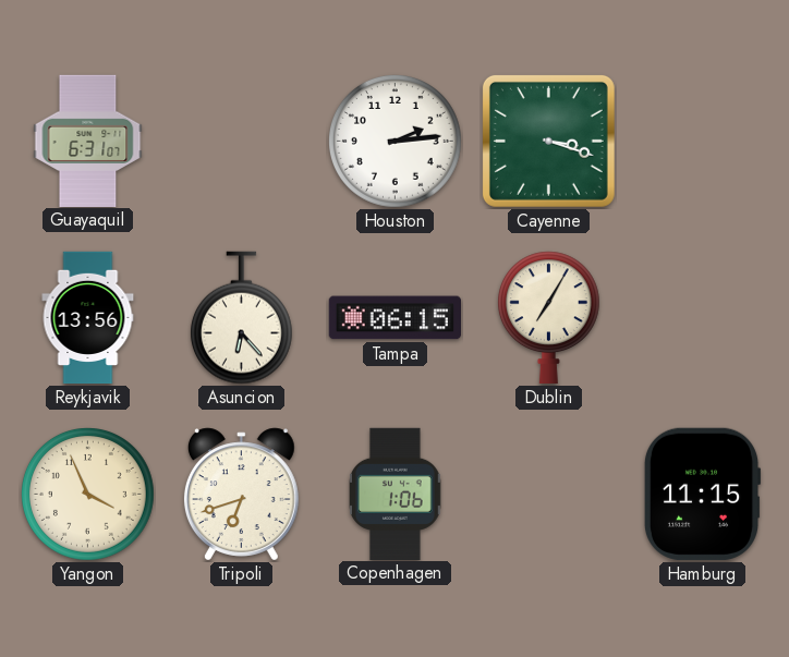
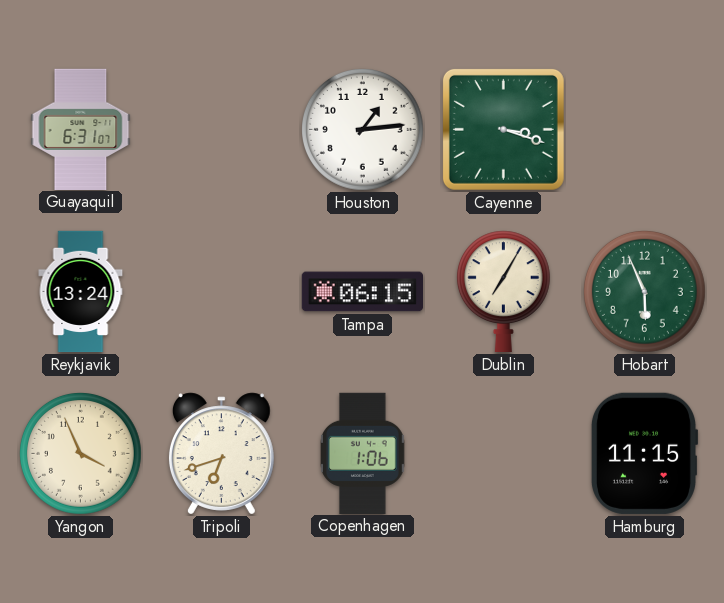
Houston: 2:14 -> 1:14
Reykjavik: 13:56 -> 13:24
Asuncion: 6:23 -> none
Hobart: none -> 5:56
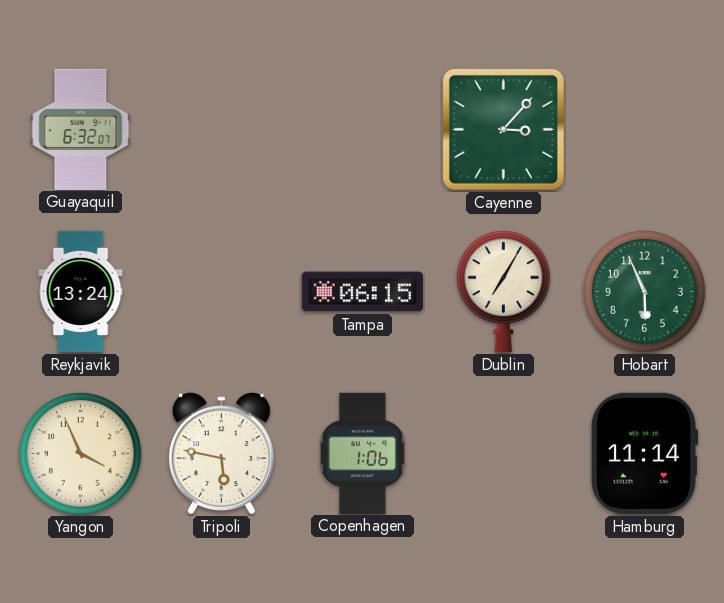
Guayaquil: 6:31 -> 6:32
Houston: 1:14 -> none
Cayenne: 3:18 -> 3:07
Tripoli: 6:42 -> 5:47
Hamburg: 11:15 -> 11:14
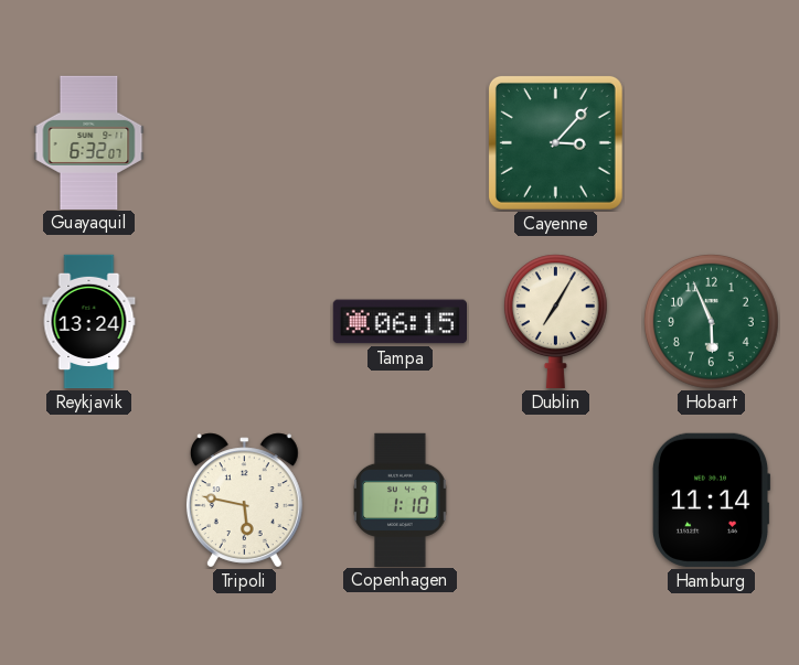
Yangon: 3:56 -> none
Copenhagen: 1:06 -> 1:10
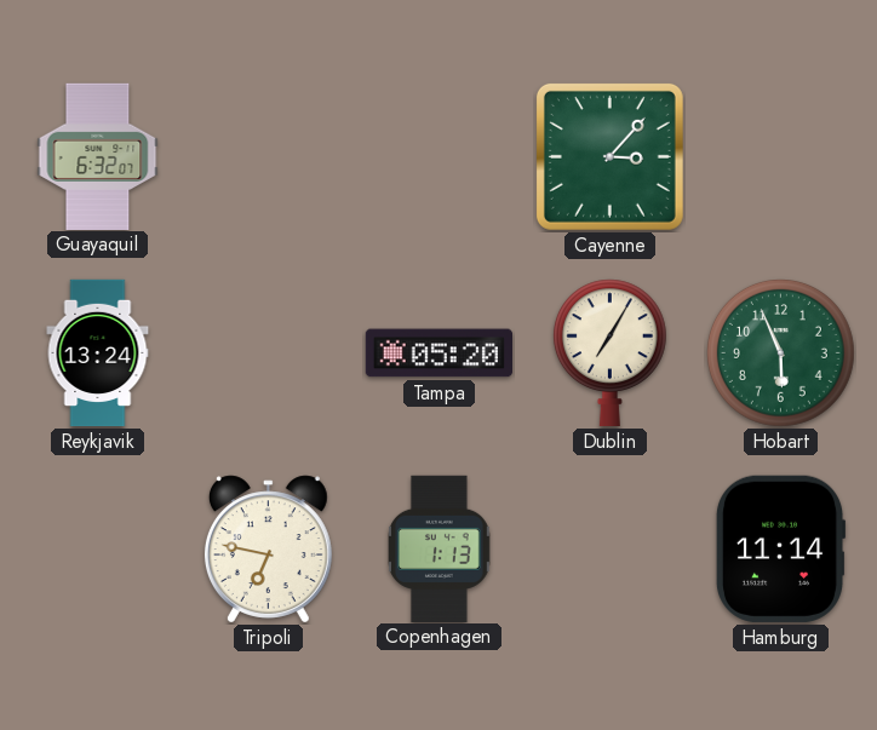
Tampa: 06:15 -> 05:20
Tripoli: 5:47 -> 6:47
Copenhagen: 1:10 -> 1:13
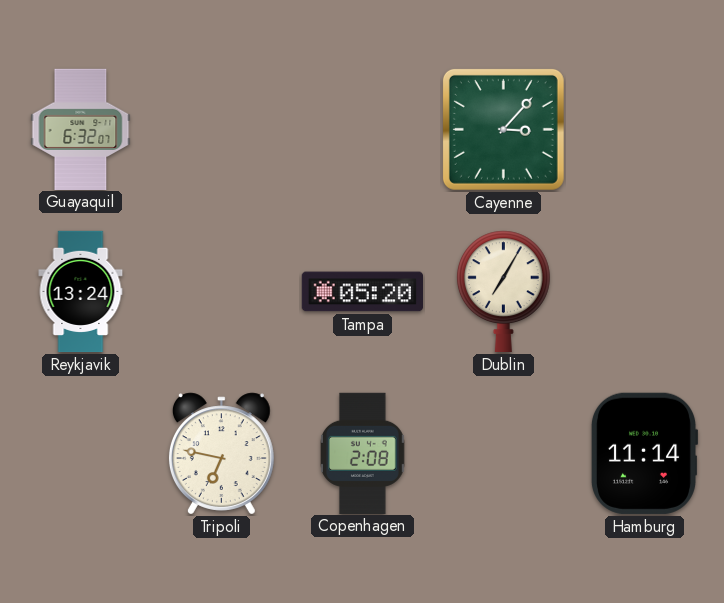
Hobart: 5:56 -> none
Copenhagen: 1:13 -> 2:08
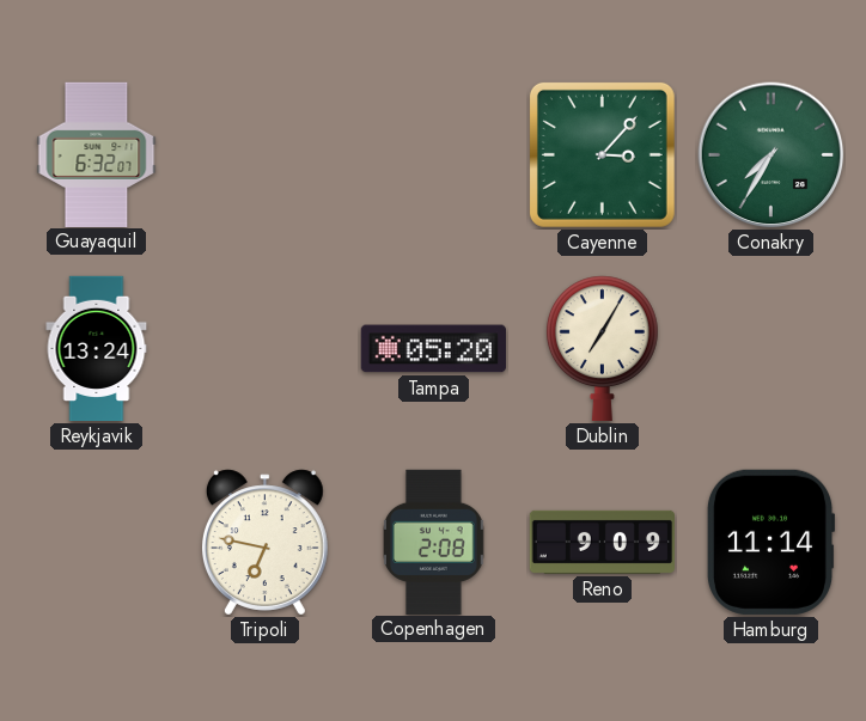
Conakry: none -> 7:35
Reno: none -> 9:09
